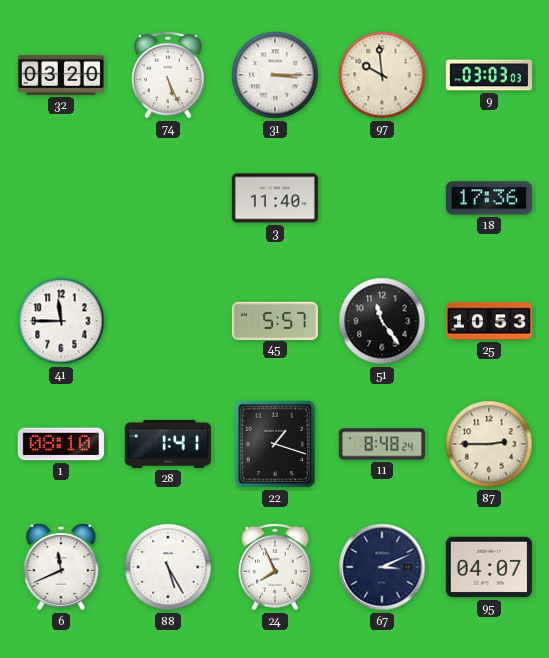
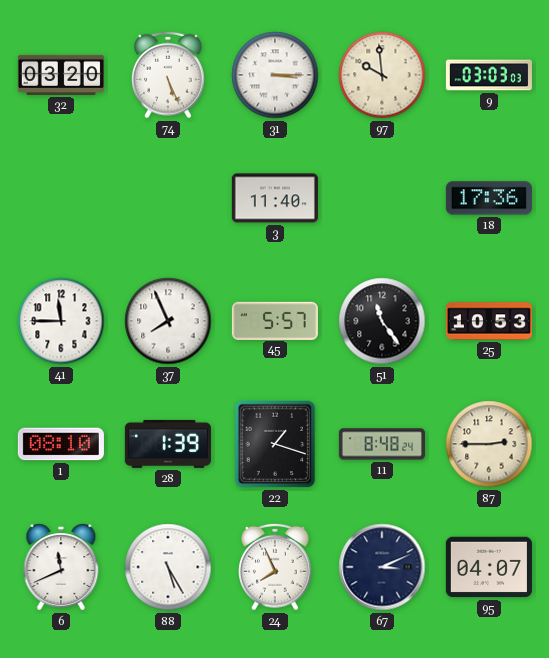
37: none -> 7:56
28: 1:41 -> 1:39
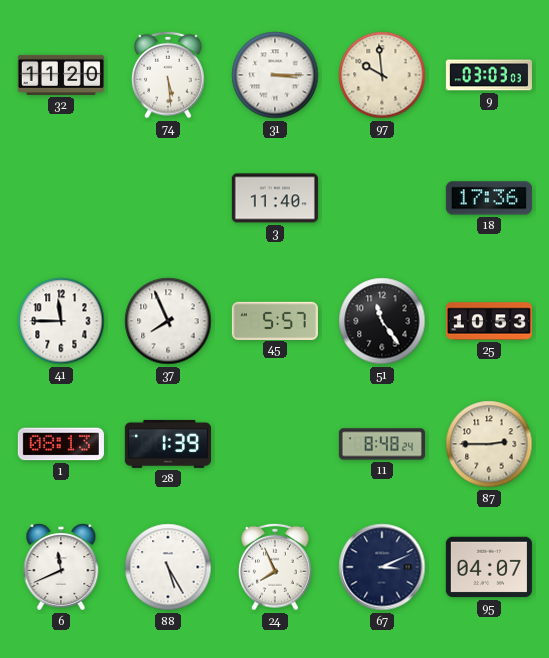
32: 03:20 -> 11:20
74: 5:26 -> 5:29
1: 08:10 -> 08:13
22: 1:18 -> none
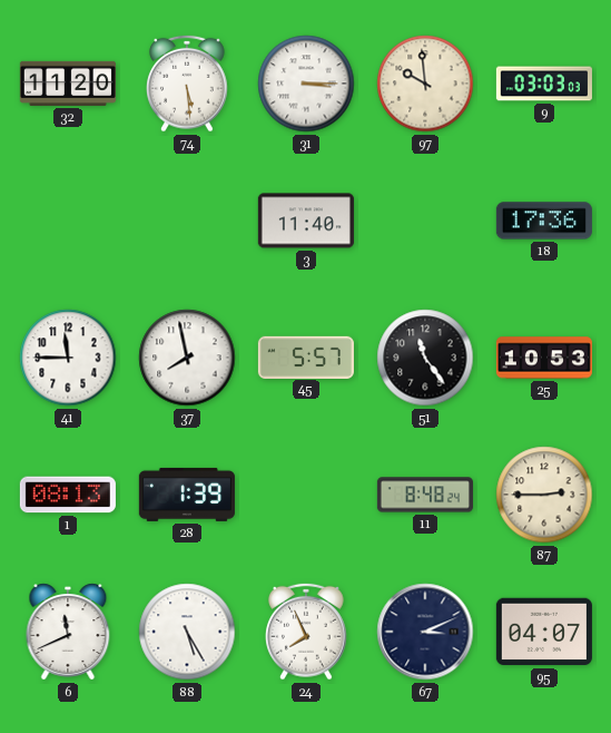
37: 7:56 -> 7:58
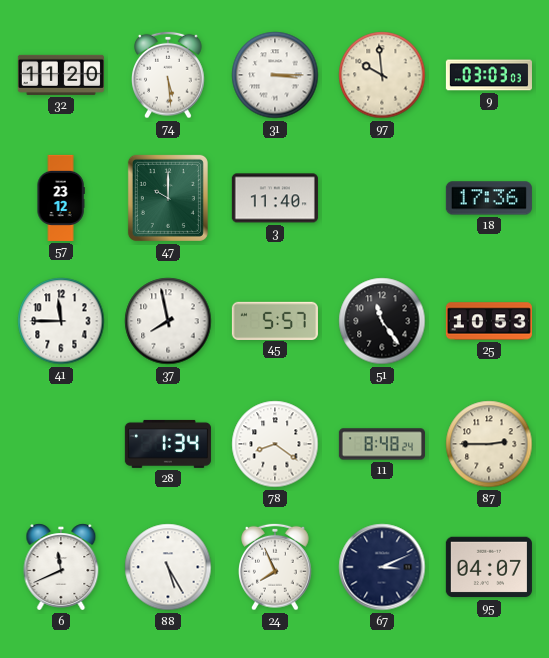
57: none -> 23:12
47: none -> 10:00
1: 08:13 -> none
28: 1:39 -> 1:34
78: none -> 8:21
